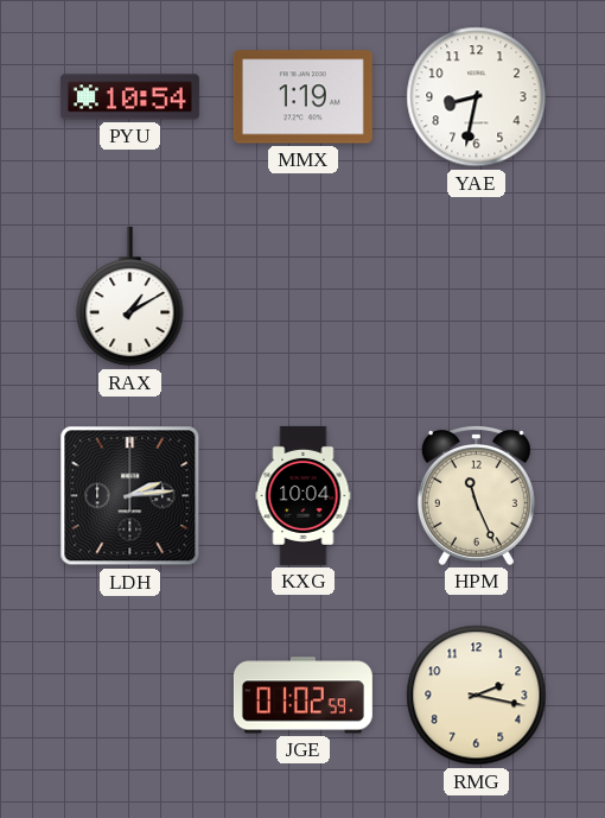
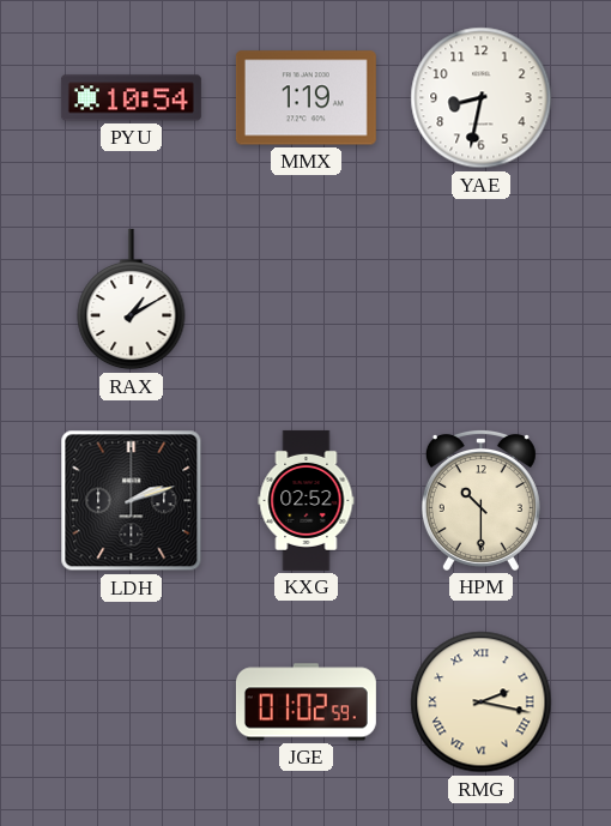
LDH: 2:14 -> 2:12
KXG: 10:04 -> 02:52
HPM: 11:26 -> 10:30
RMG numerals: Arabic -> Roman
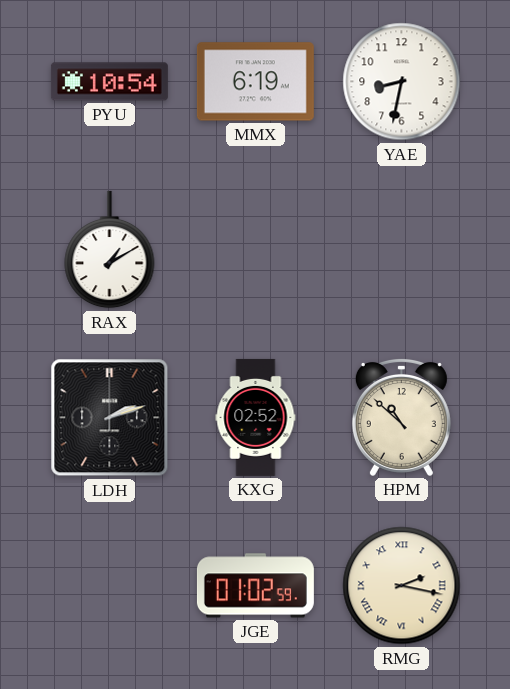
MMX: 1:19 -> 6:19
HPM: 10:30 -> 10:52
